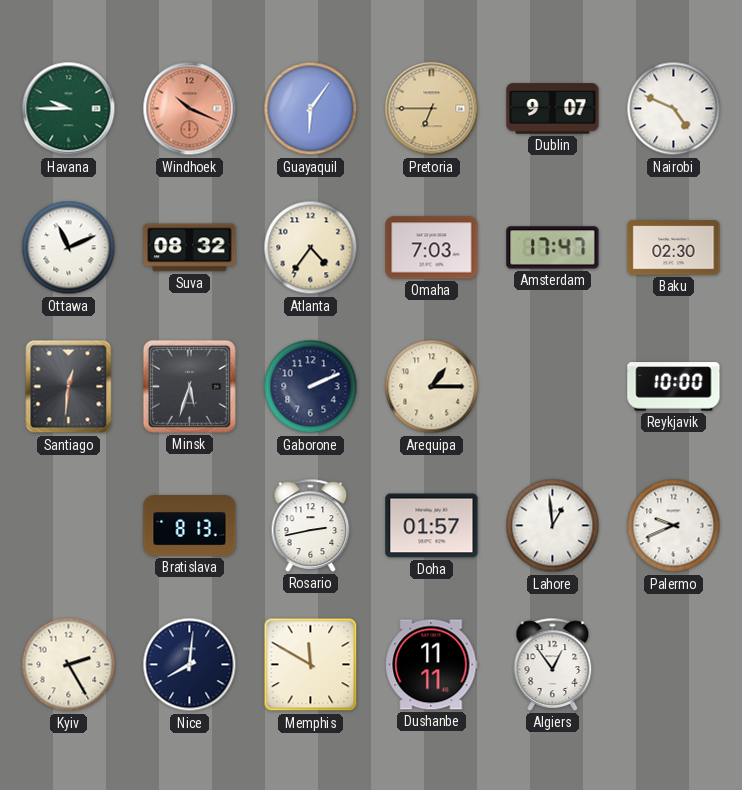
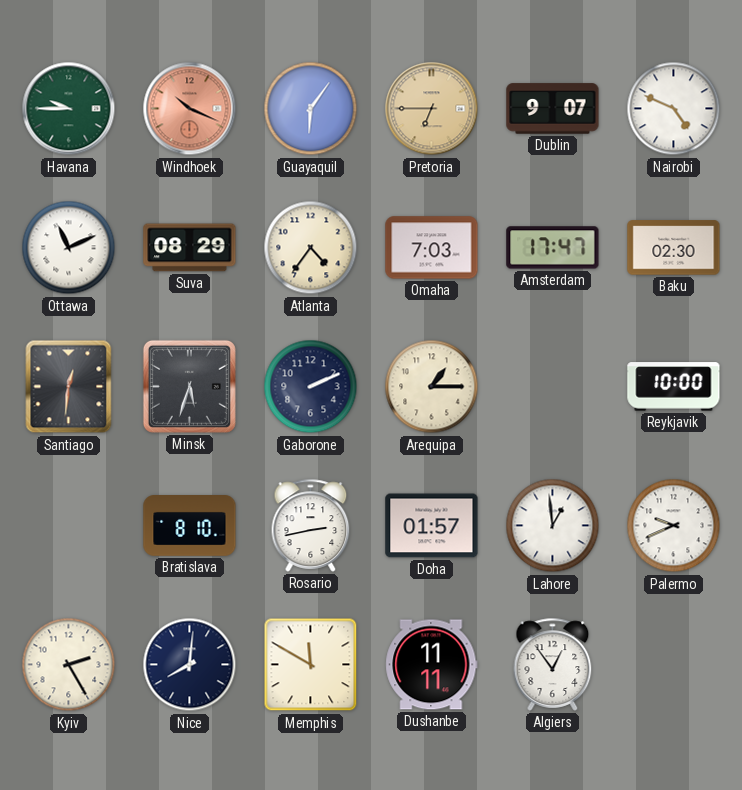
Suva: 08:32 -> 08:29
Bratislava: 8:13 -> 8:10
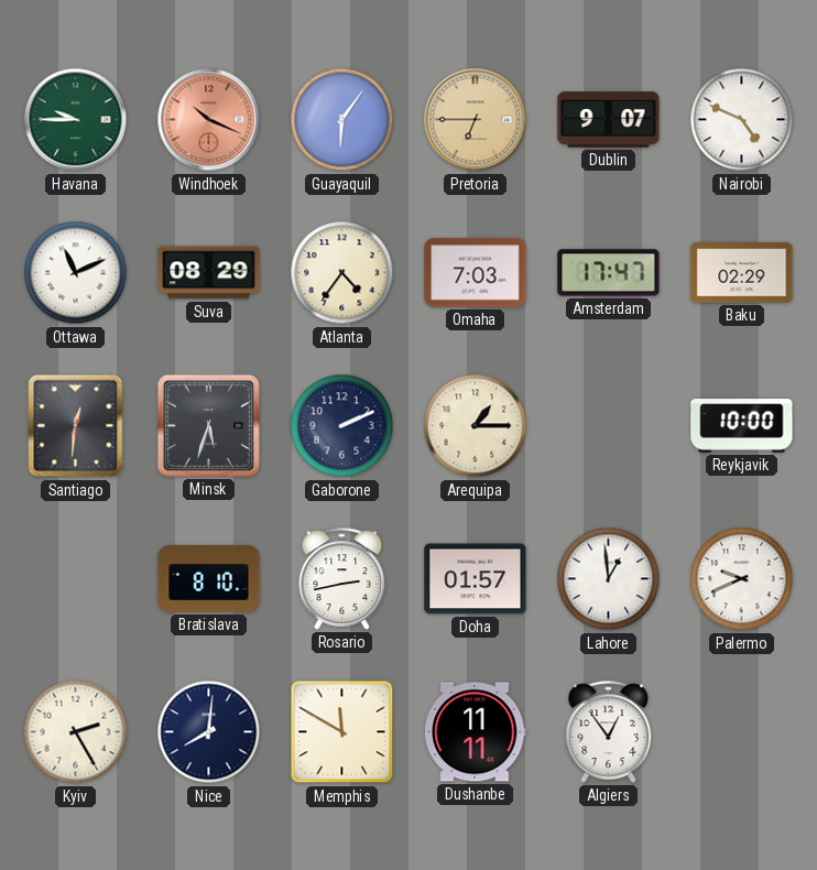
Baku: 02:30 -> 02:29
